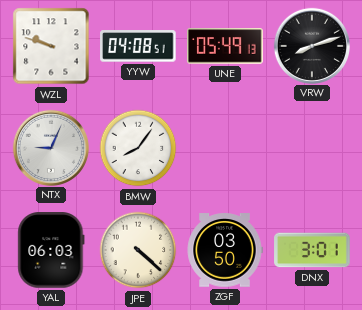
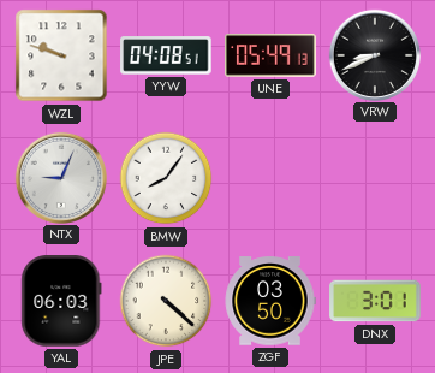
VRW: 8:12 -> 8:41
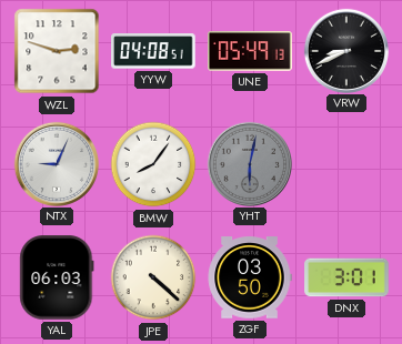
WZL: 9:48 -> 2:48
YHT: none -> 6:02
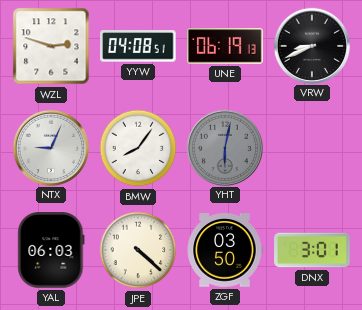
UNE: 05:49 -> 06:19
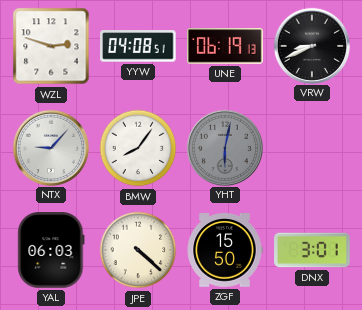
NTX: 9:04 -> 9:07
ZGF: 03:50 -> 15:50
